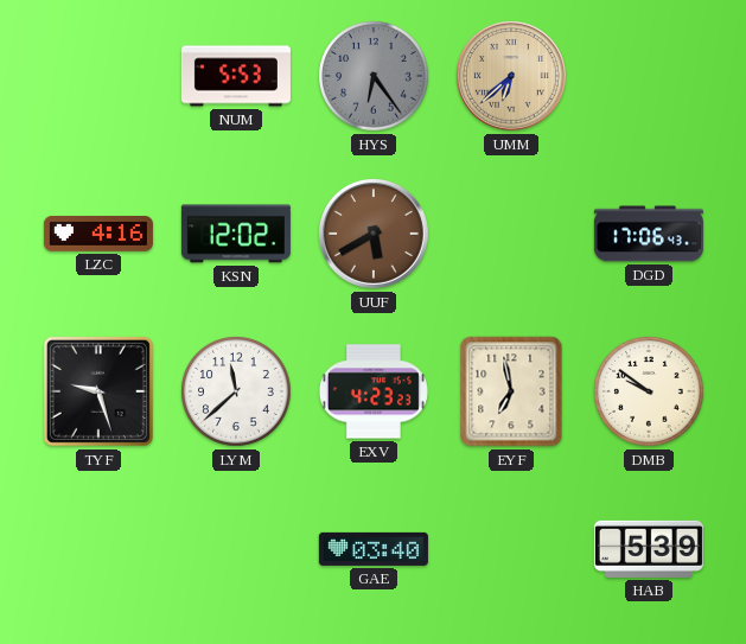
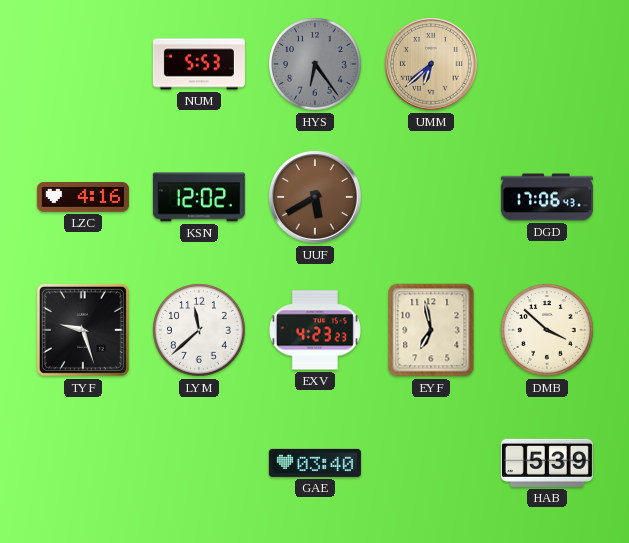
DMB: 9:51 -> 3:52
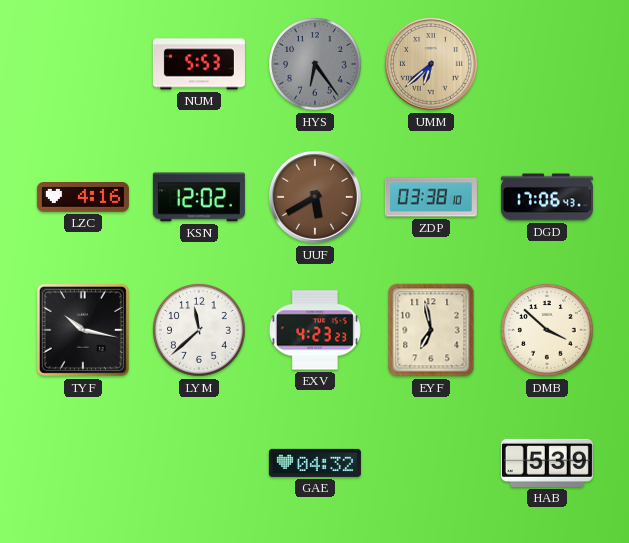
ZDP: none -> 03:38
TYF: 9:27 -> 10:17
GAE: 03:40 -> 04:32
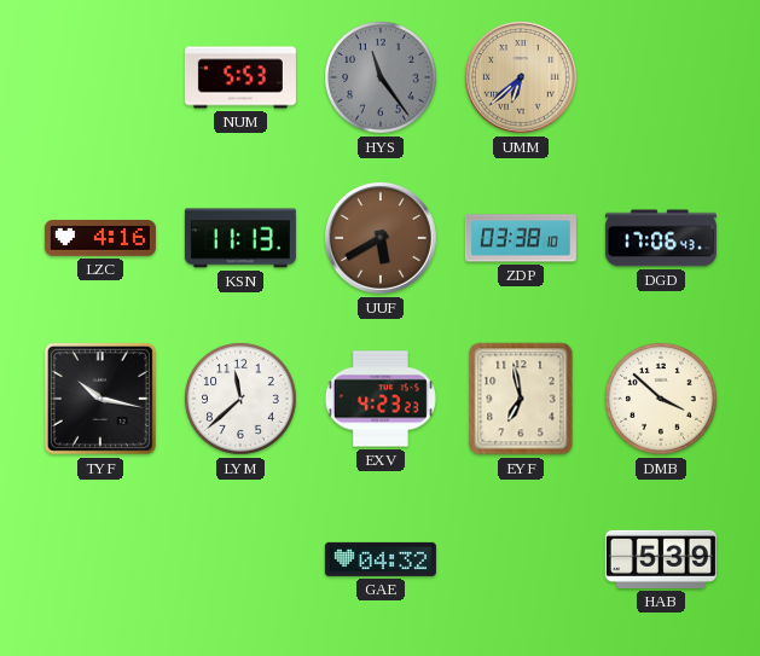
HYS: 6:24 -> 11:24
KSN: 12:02 -> 11:13
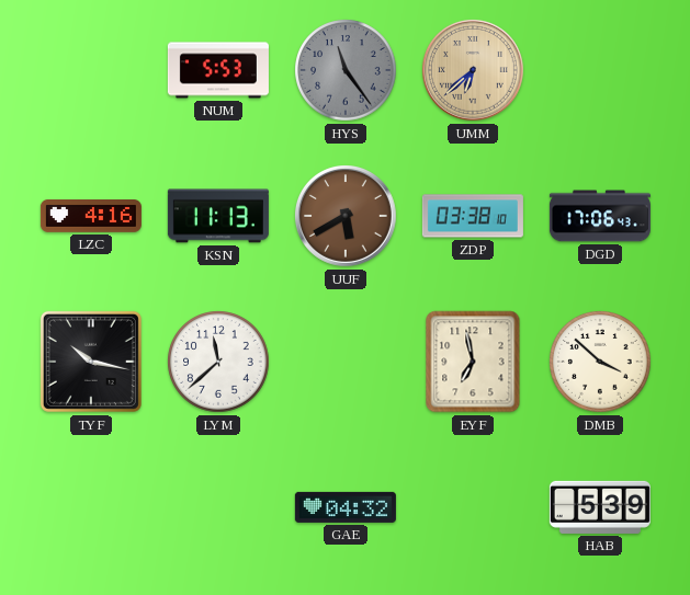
EXV: 4:23 -> none
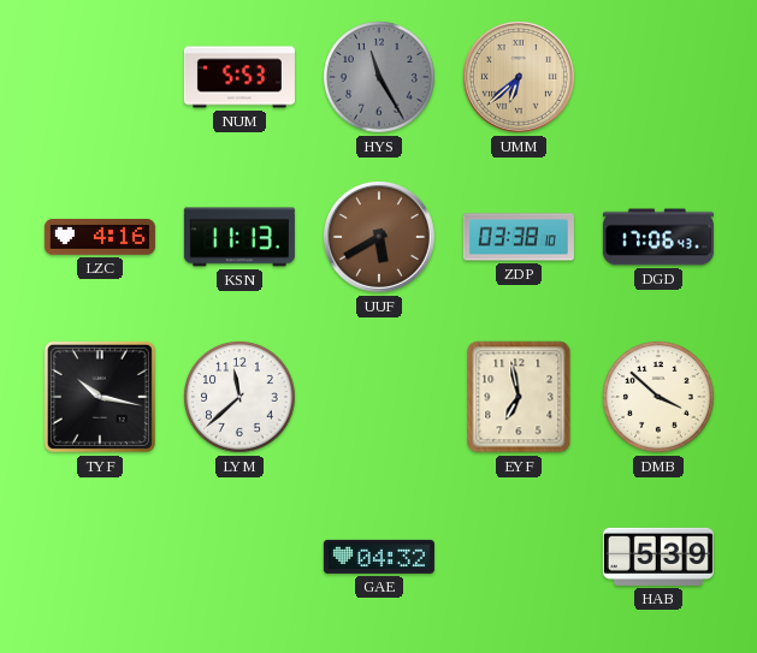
HYS: 11:24 -> 11:25
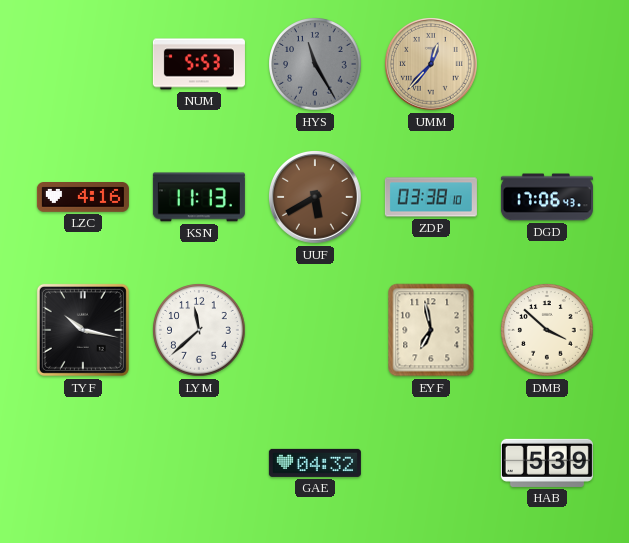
UMM: 6:38 -> 12:37
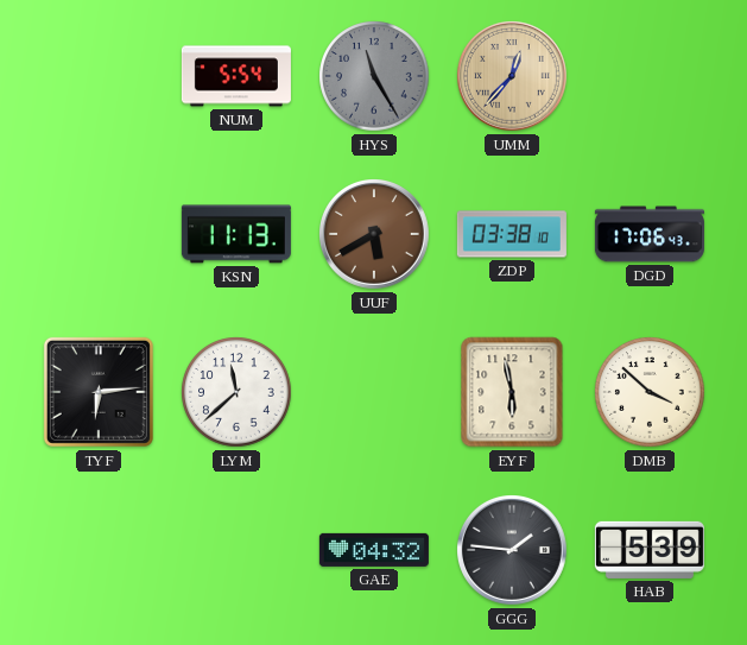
NUM: 5:53 -> 5:54
LZC: 4:16 -> none
TYF: 10:17 -> 6:14
EYF: 6:58 -> 5:58
GGG: none -> 1:46
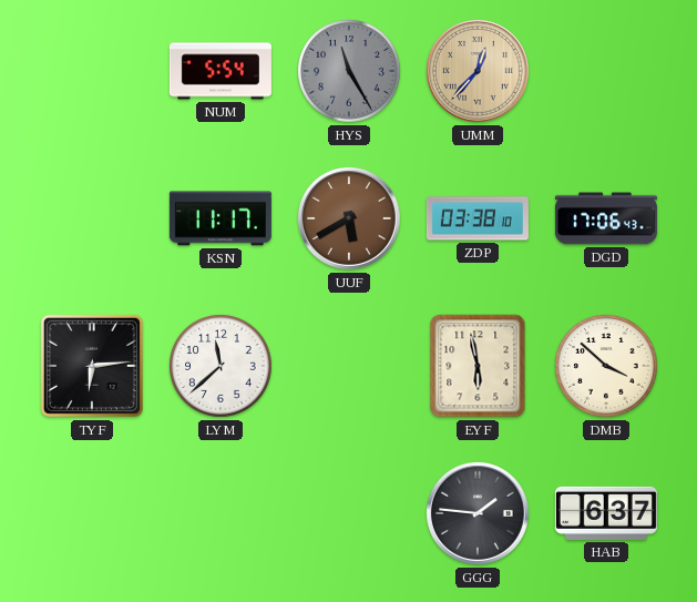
KSN: 11:13 -> 11:17
GAE: 04:32 -> none
HAB: 5:39 -> 6:37
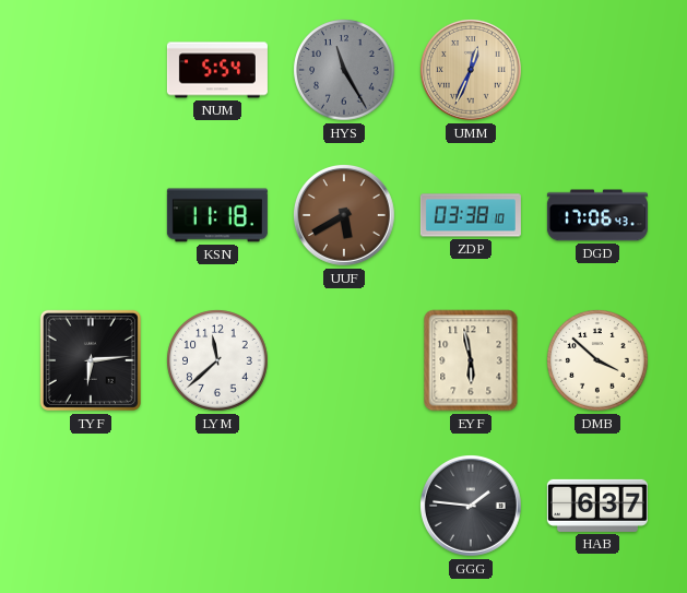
UMM: 12:37 -> 12:34
KSN: 11:17 -> 11:18
